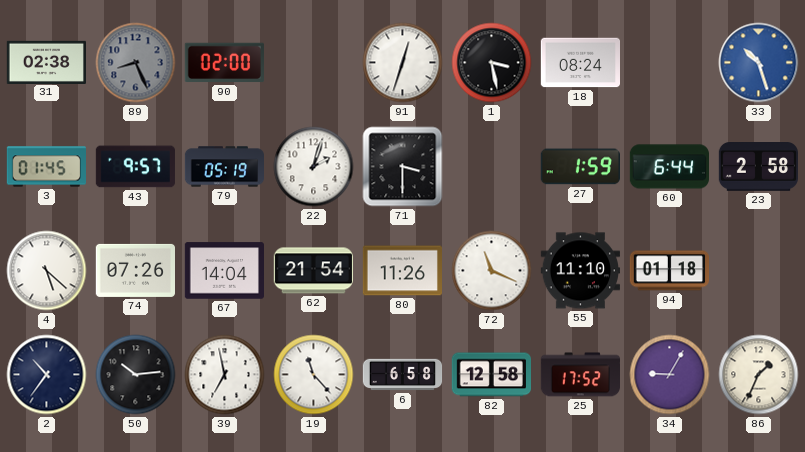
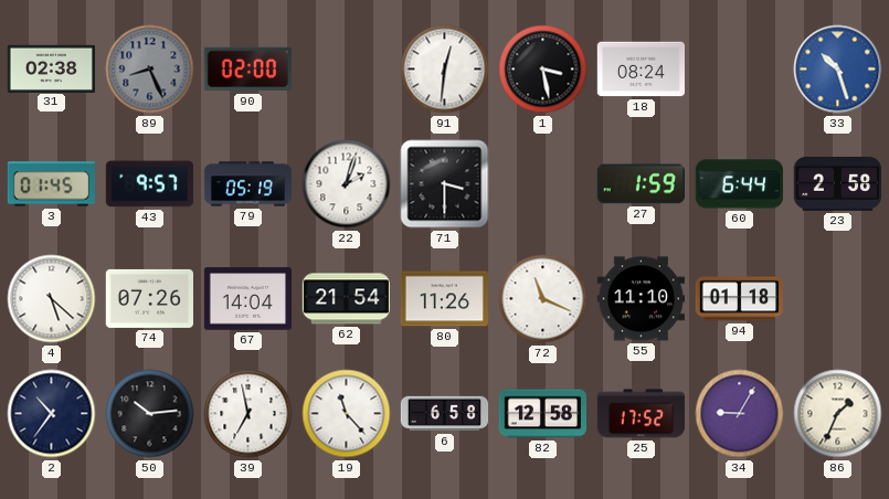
91: 12:33 -> 12:31
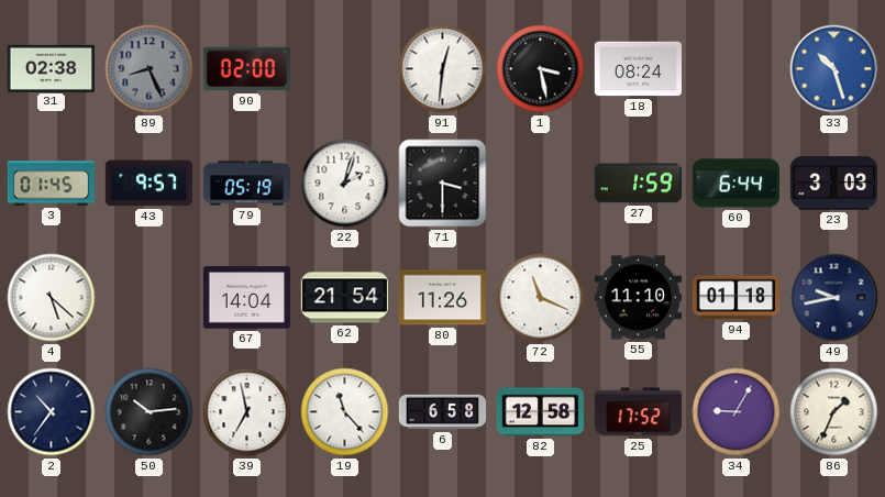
23: 2:58 -> 3:03
74: 07:26 -> none
49: none -> 9:43
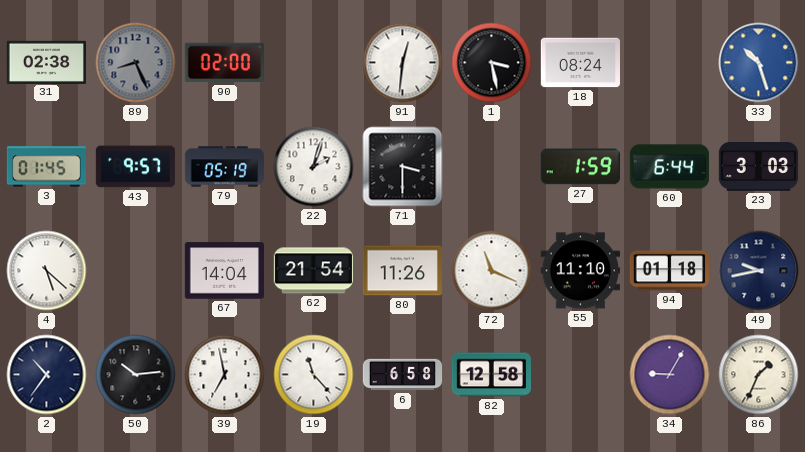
25: 17:52 -> none
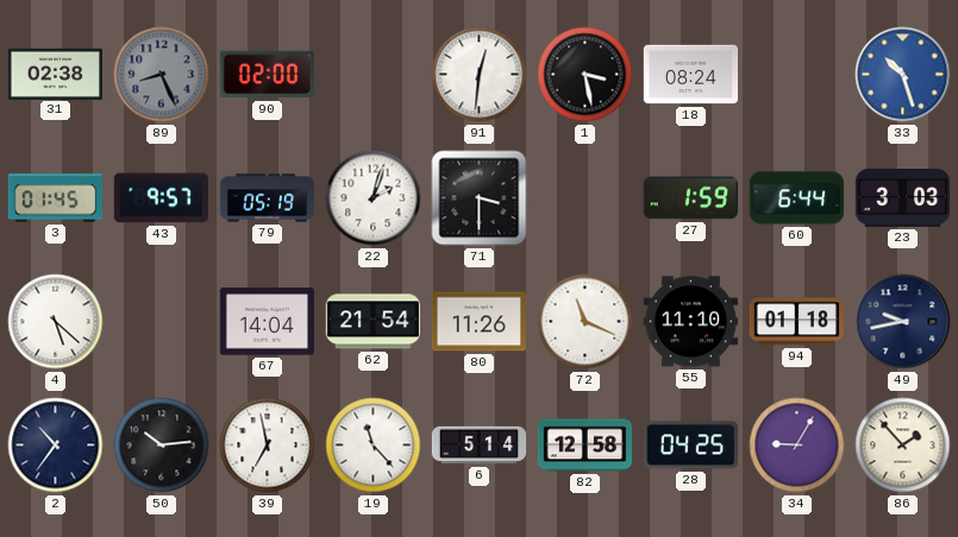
6: 6:58 -> 5:14
28: none -> 04:25
86: 1:34 -> 1:53
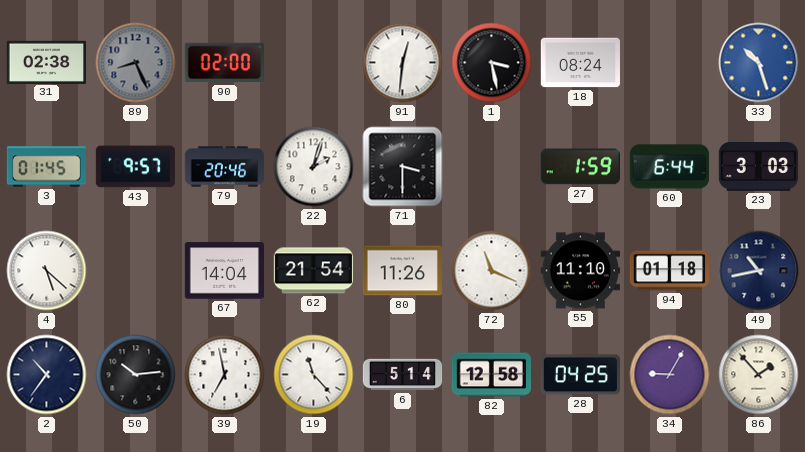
79: 05:19 -> 20:46
49: 9:43 -> 10:43
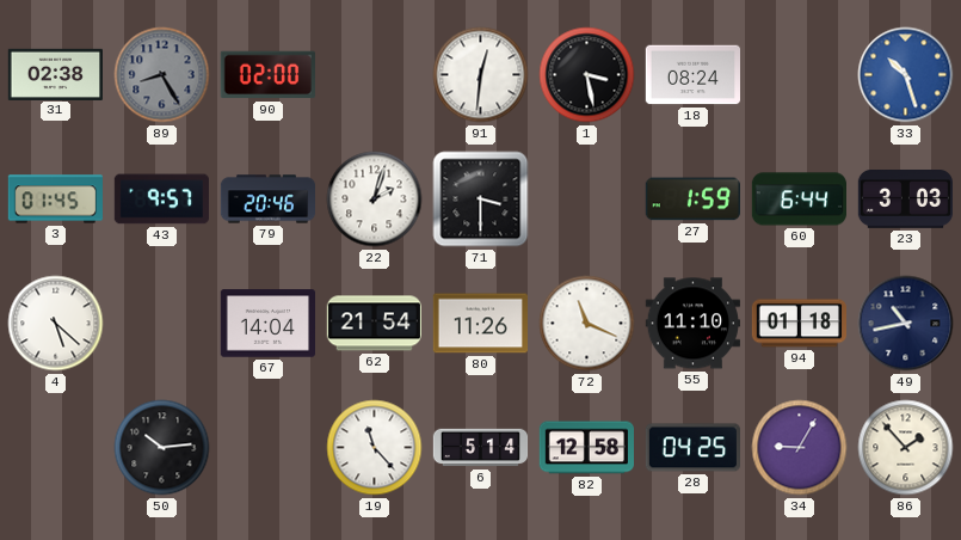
89: 8:26 -> 8:25
2: 10:36 -> none
39: 6:58 -> none
